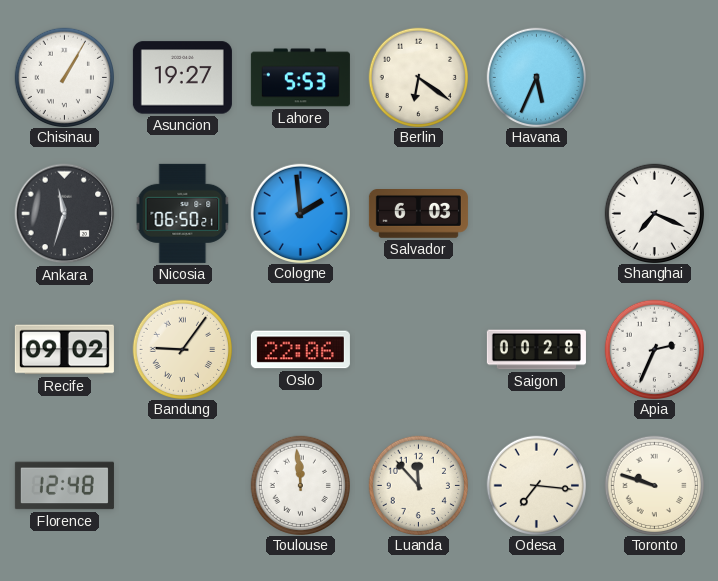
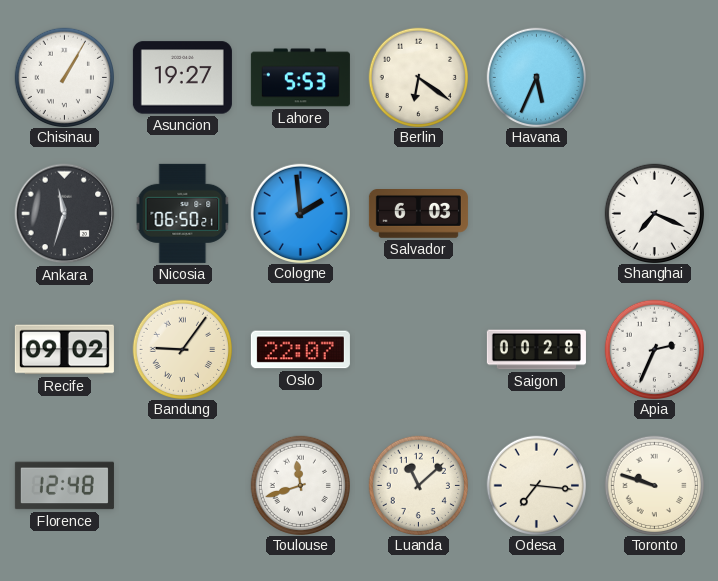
Oslo: 22:06 -> 22:07
Toulouse: 11:59 -> 11:42
Luanda: 11:53 -> 11:08
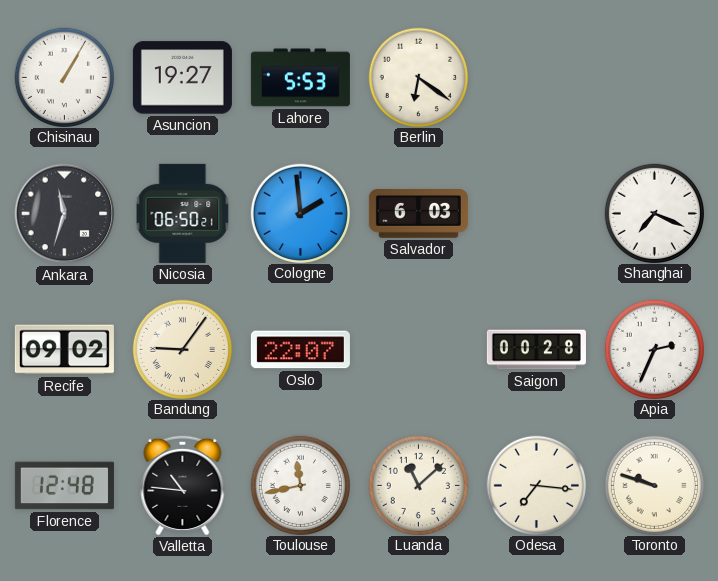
Havana: 5:34 -> none
Valletta: none -> 10:46
Toulouse: 11:42 -> 11:43
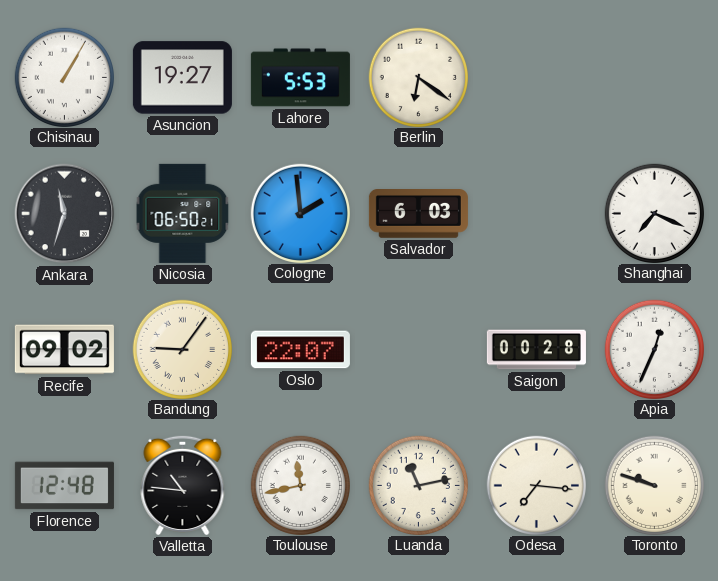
Apia: 2:34 -> 12:34
Luanda: 11:08 -> 11:13
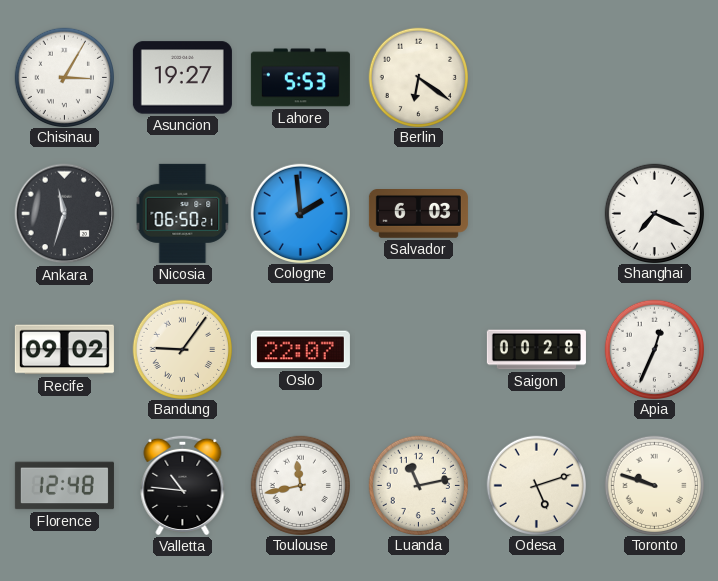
Chisinau: 1:05 -> 3:05
Odesa: 7:16 -> 5:12
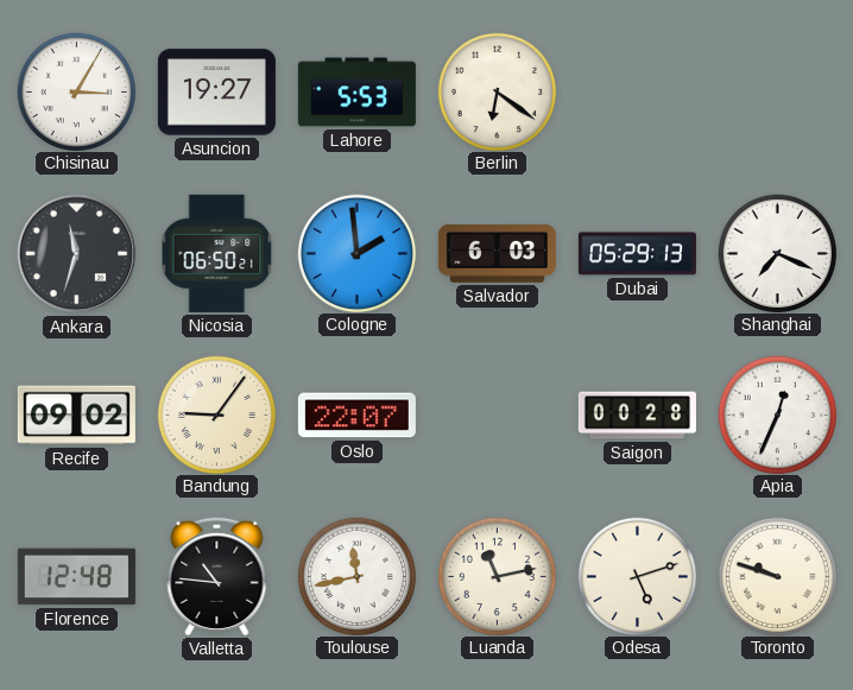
Dubai: none -> 05:29
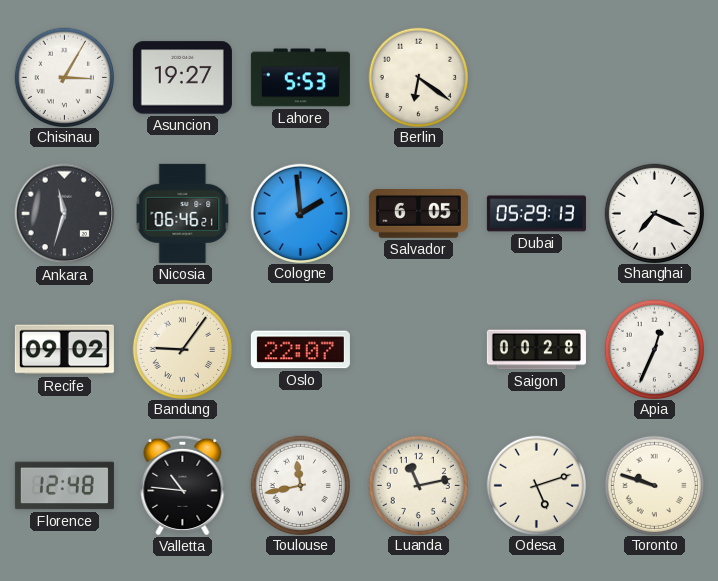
Nicosia: 06:50 -> 06:46
Salvador: 6:03 -> 6:05
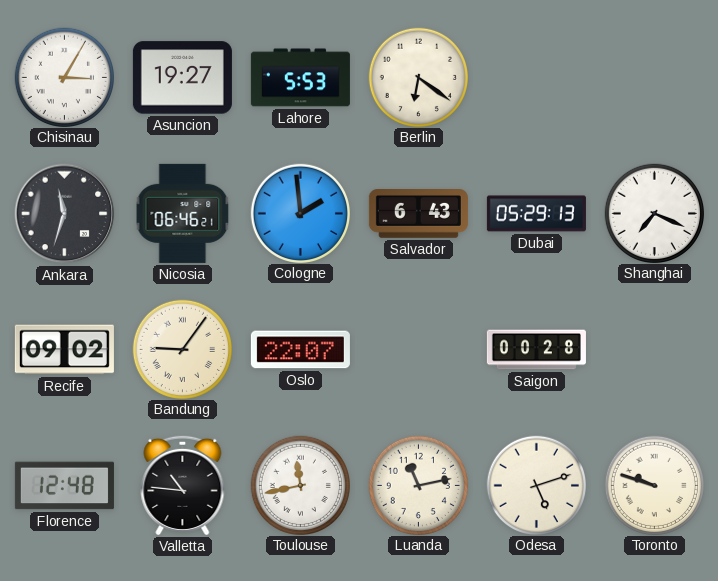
Salvador: 6:05 -> 6:43
Apia: 12:34 -> none
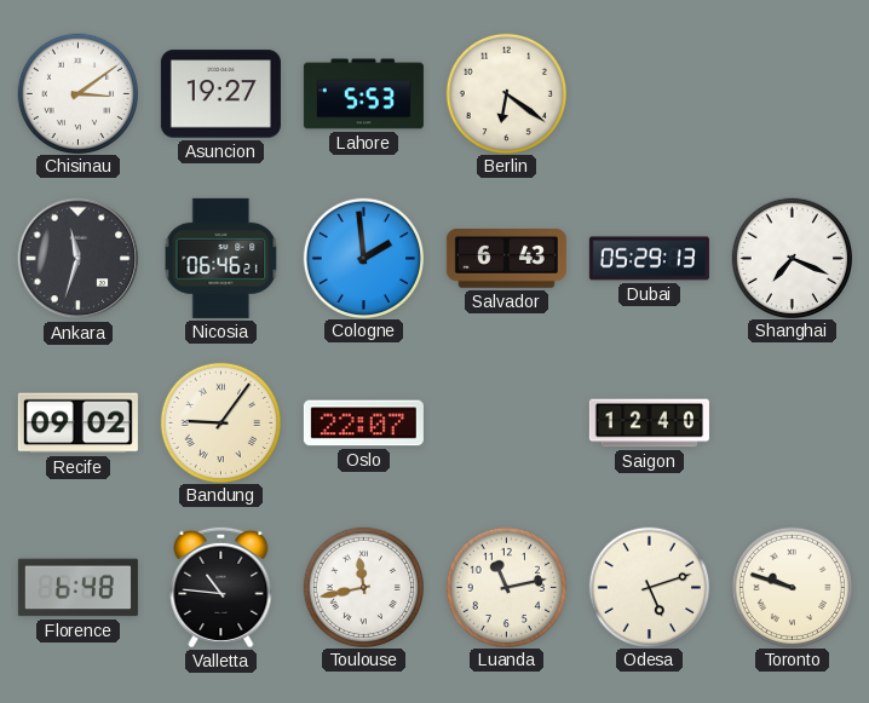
Chisinau: 3:05 -> 3:09
Saigon: 00:28 -> 12:40
Florence: 12:48 -> 6:48
